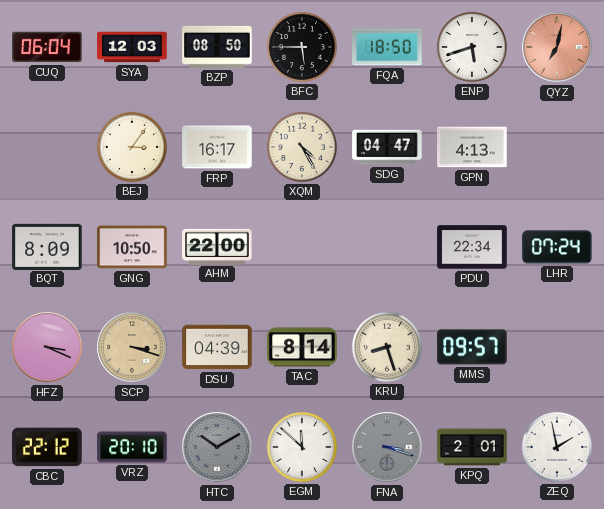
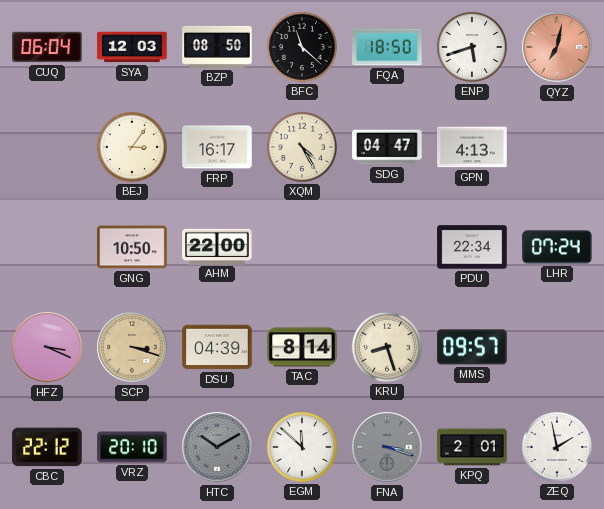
BFC: 5:45 -> 11:22
BQT: 8:09 -> none
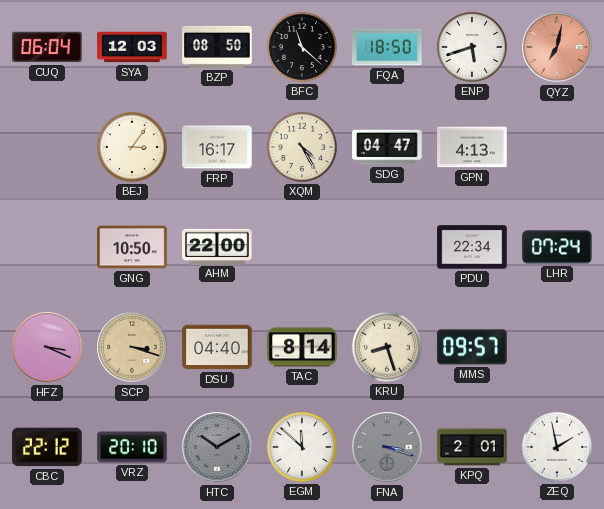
DSU: 04:39 -> 04:40
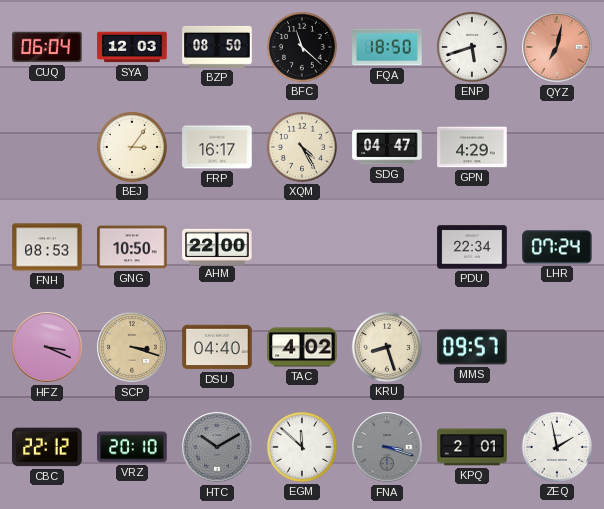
GPN: 4:13 -> 4:29
FNH: none -> 08:53
TAC: 8:14 -> 4:02
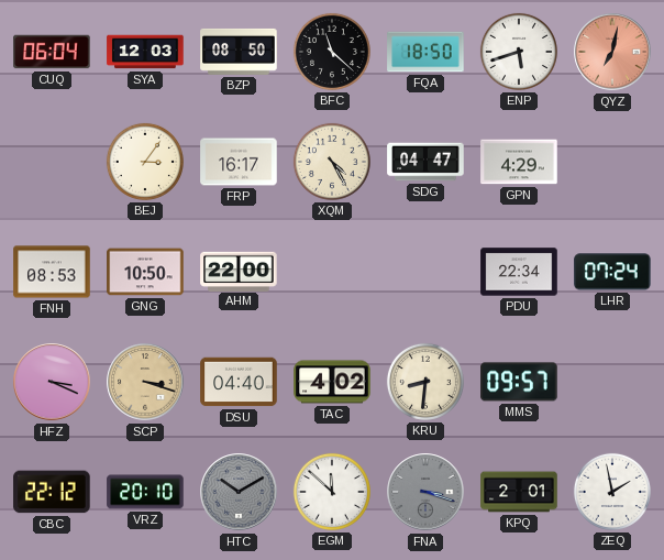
KRU: 8:27 -> 8:31
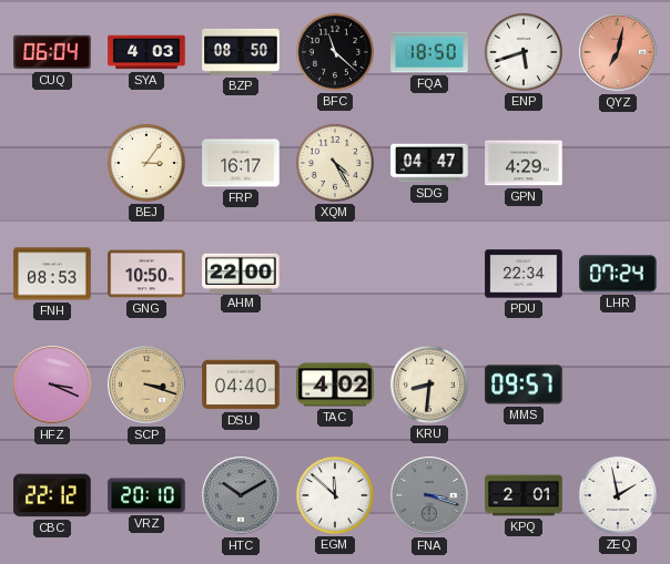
SYA: 12:03 -> 4:03
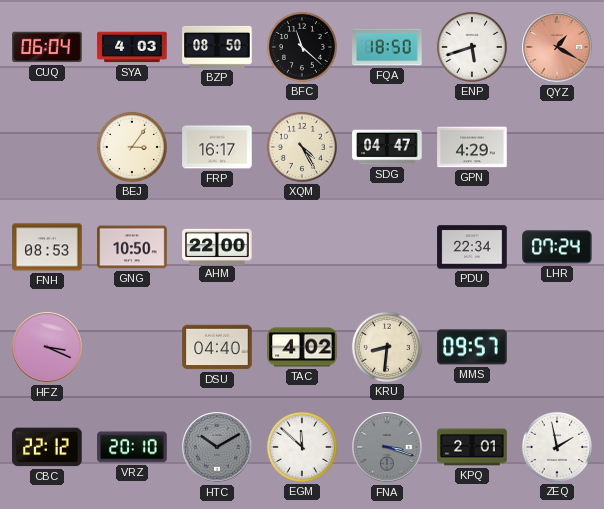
QYZ: 7:02 -> 1:20
SCP: 3:18 -> none
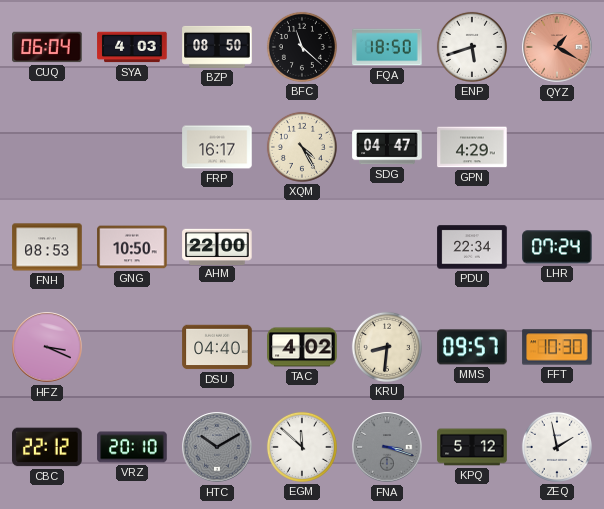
BEJ: 3:06 -> none
FFT: none -> 10:30
KPQ: 2:01 -> 5:12
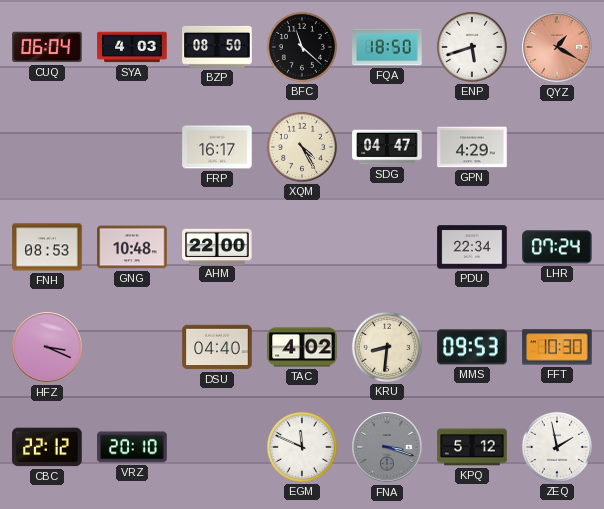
GNG: 10:50 -> 10:48
MMS: 09:57 -> 09:53
HTC: 10:10 -> none
EGM: 11:52 -> 11:49
